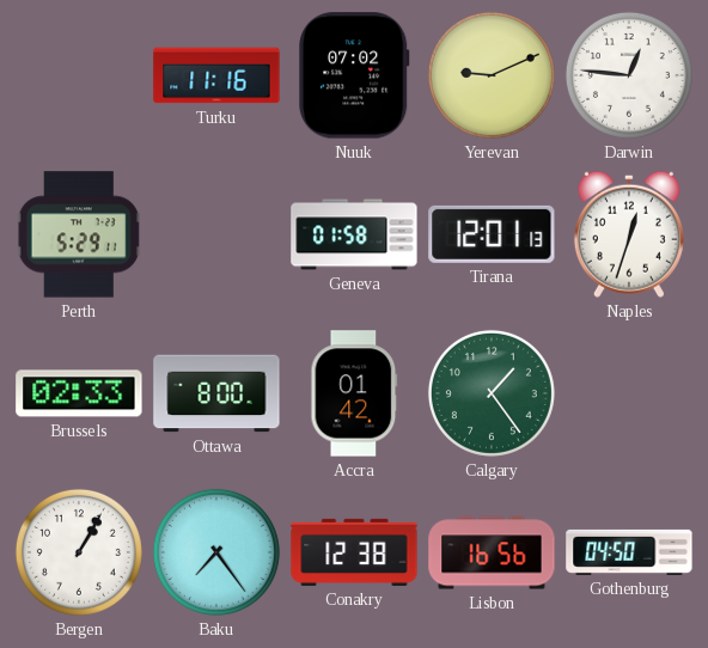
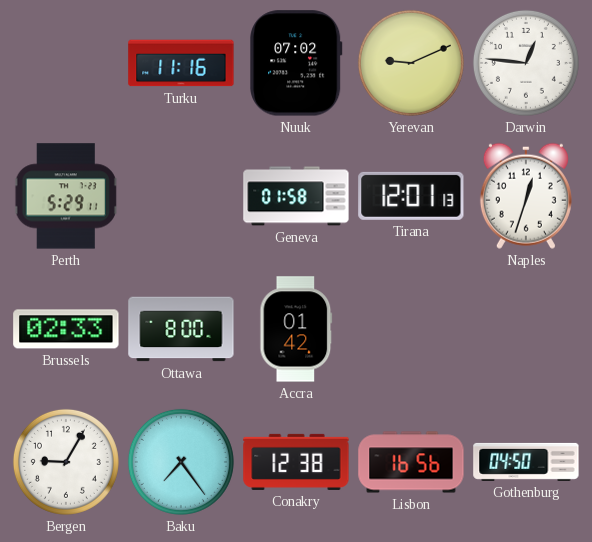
Calgary: 1:24 -> none
Bergen: 1:05 -> 9:05
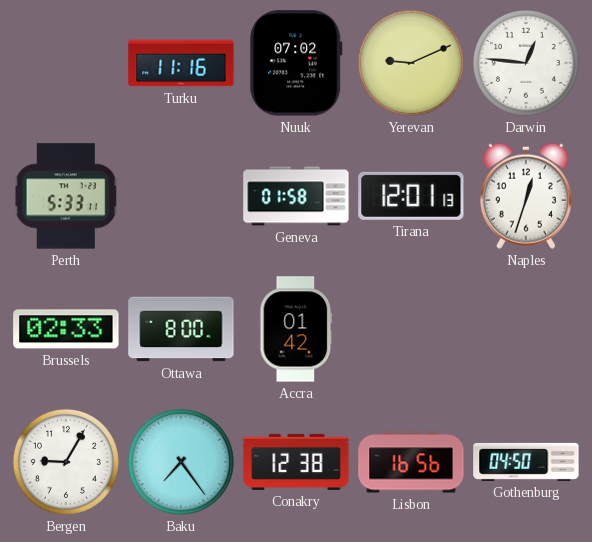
Perth: 5:29 -> 5:33
